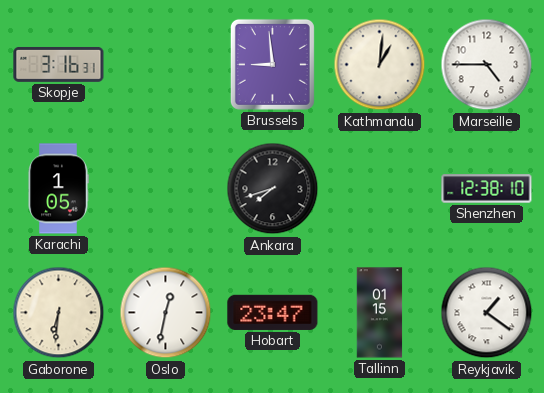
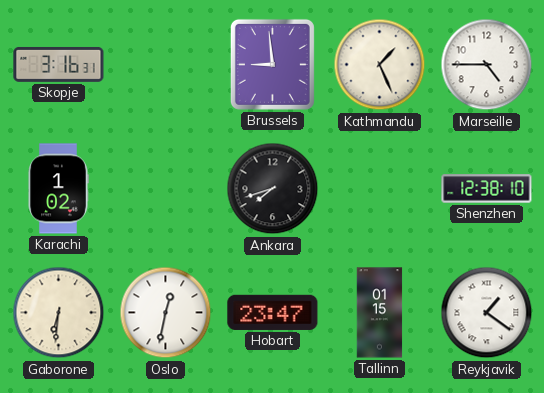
Kathmandu: 1:01 -> 1:26
Karachi: 1:05 -> 1:02
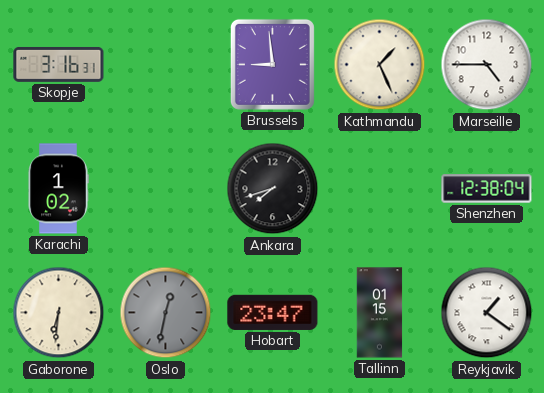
Shenzhen: 12:38:10 -> 12:38:04
Oslo dial: white -> grey
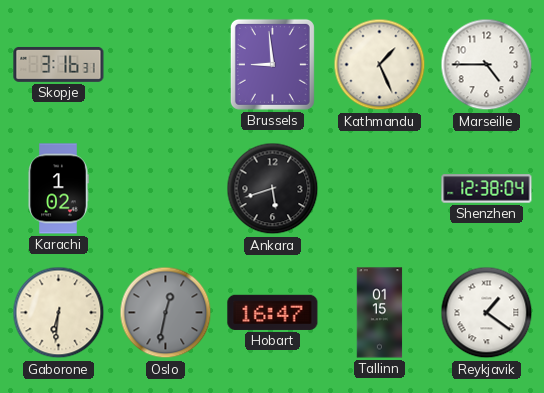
Ankara: 7:42 -> 5:42
Hobart: 23:47 -> 16:47
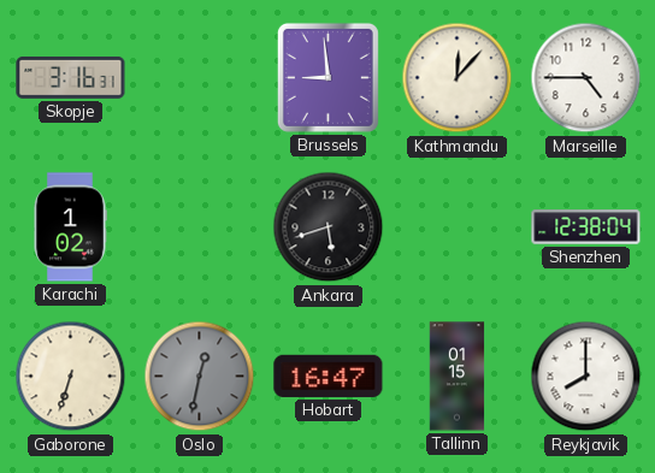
Kathmandu: 1:26 -> 12:07
Gaborone: 6:31 -> 6:33
Reykjavik: 1:21 -> 8:00
